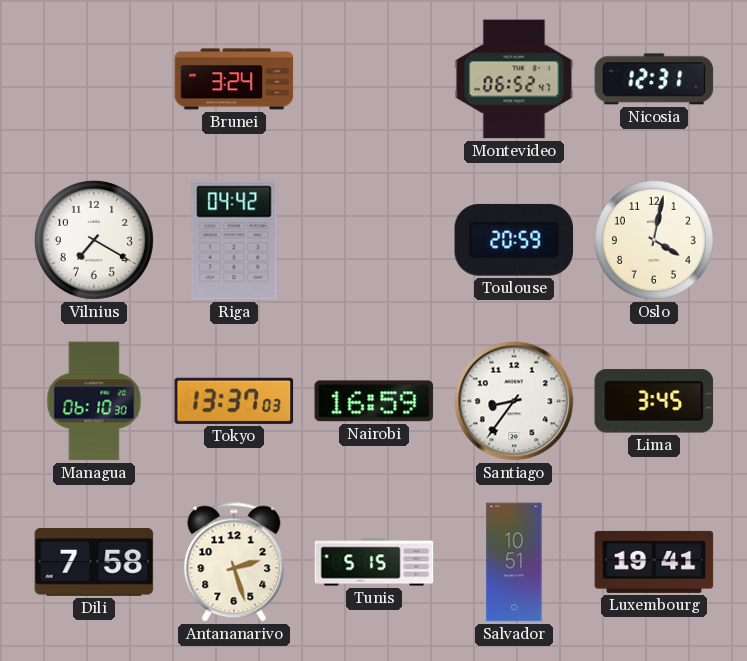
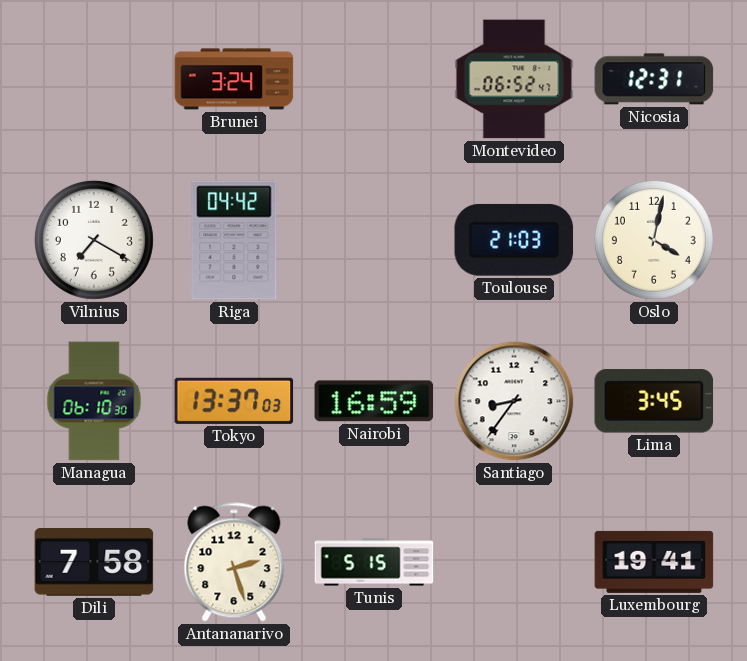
Toulouse: 20:59 -> 21:03
Salvador: 10:51 -> none
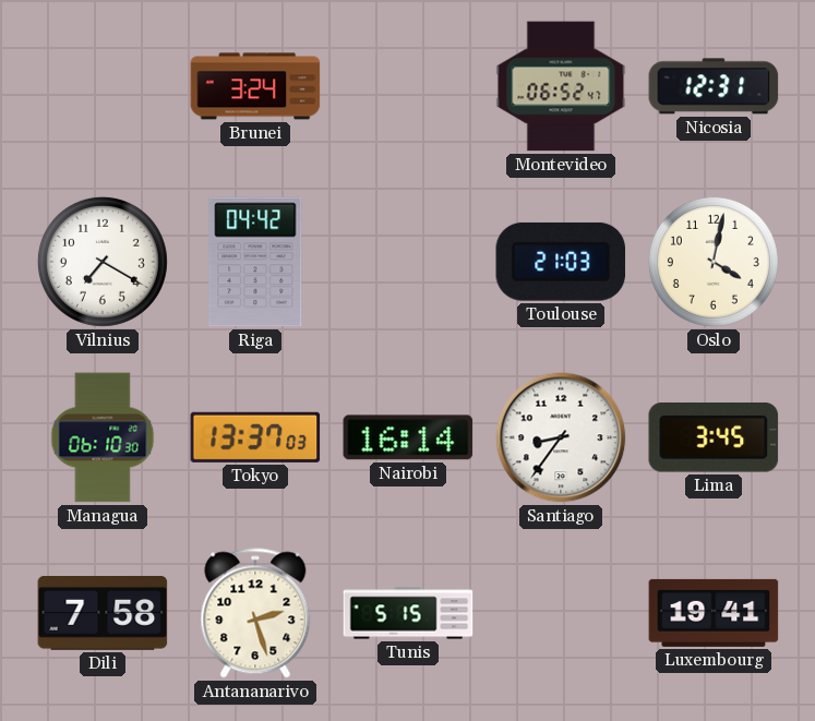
Nairobi: 16:59 -> 16:14
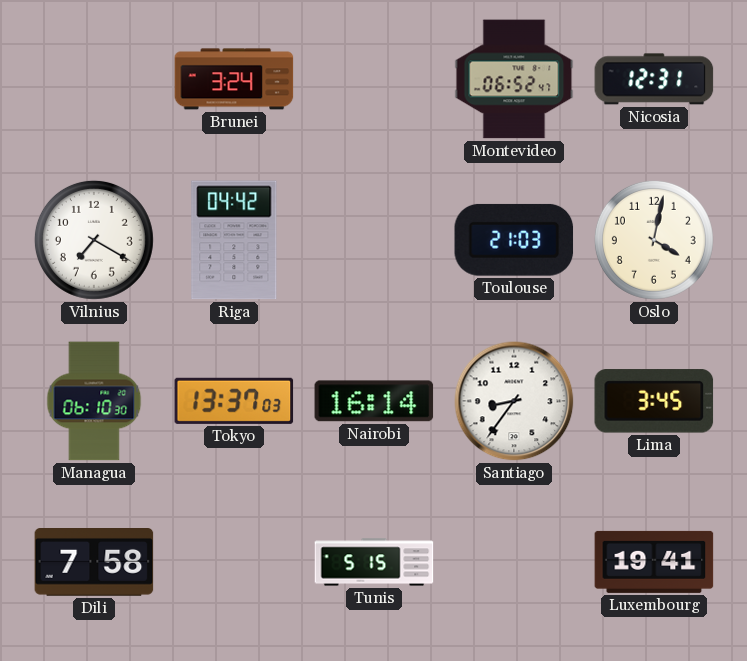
Antananarivo: 2:27 -> none
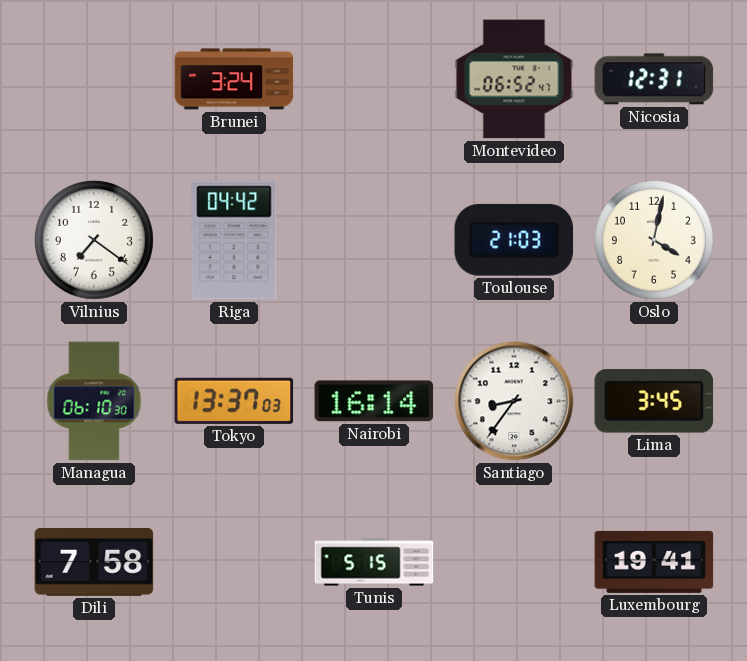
Vilnius: 7:20 -> 7:21
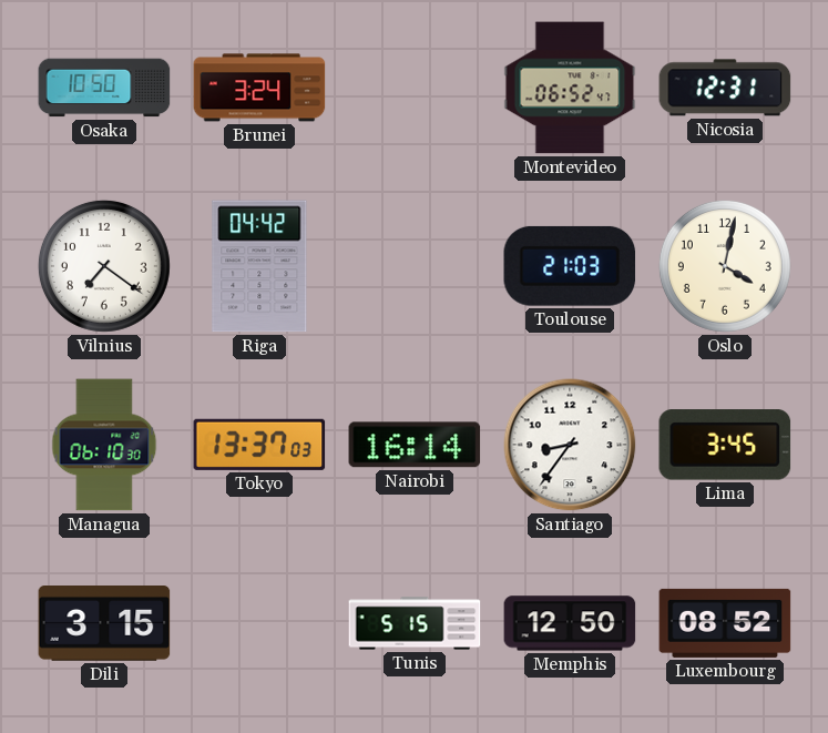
Osaka: none -> 10:50
Dili: 7:58 -> 3:15
Memphis: none -> 12:50
Luxembourg: 19:41 -> 08:52
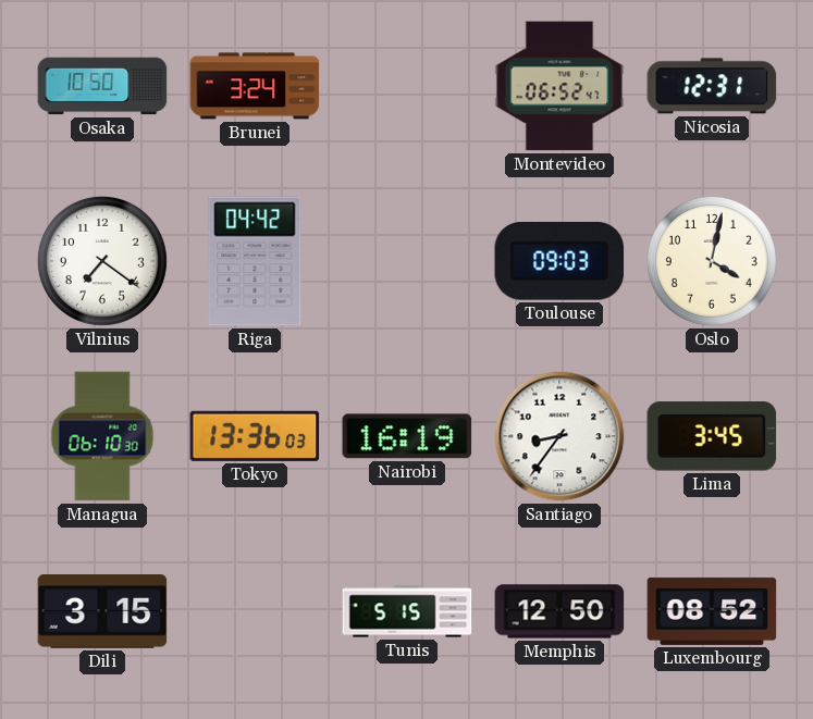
Toulouse: 21:03 -> 09:03
Tokyo: 13:37 -> 13:36
Nairobi: 16:14 -> 16:19
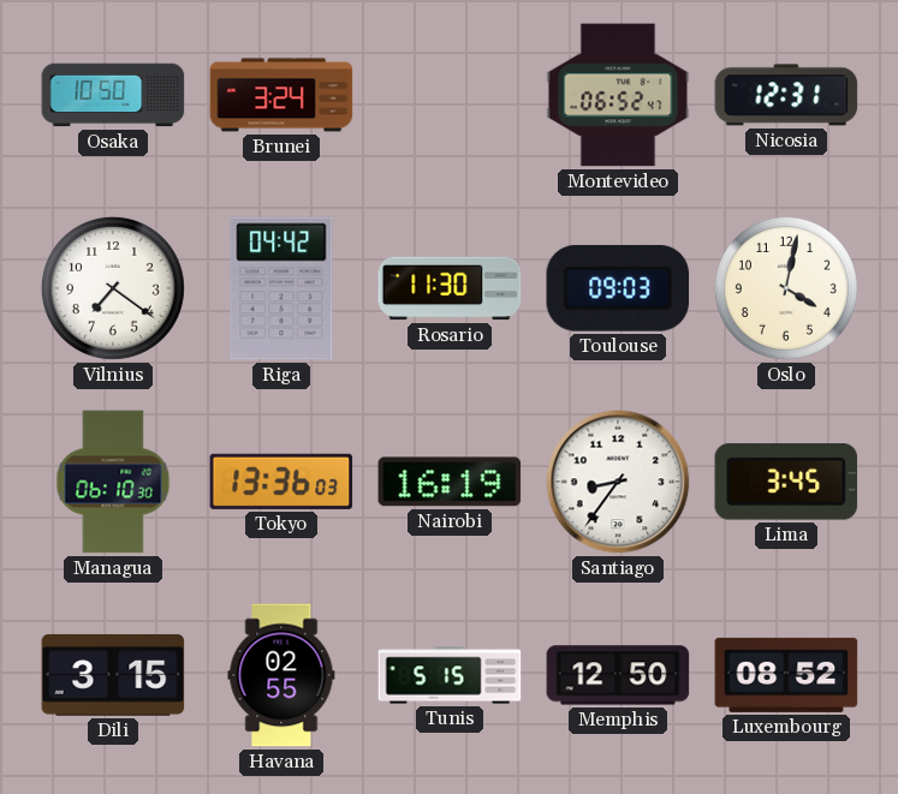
Rosario: none -> 11:30
Havana: none -> 02:55
